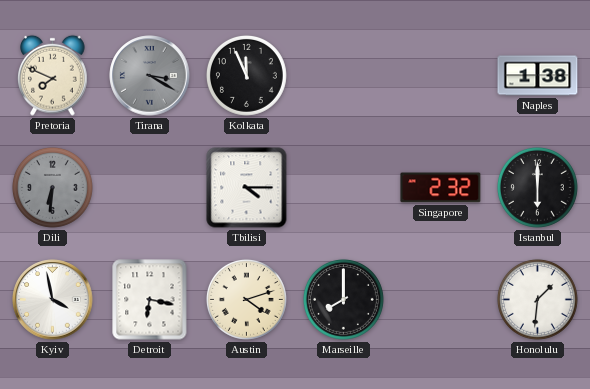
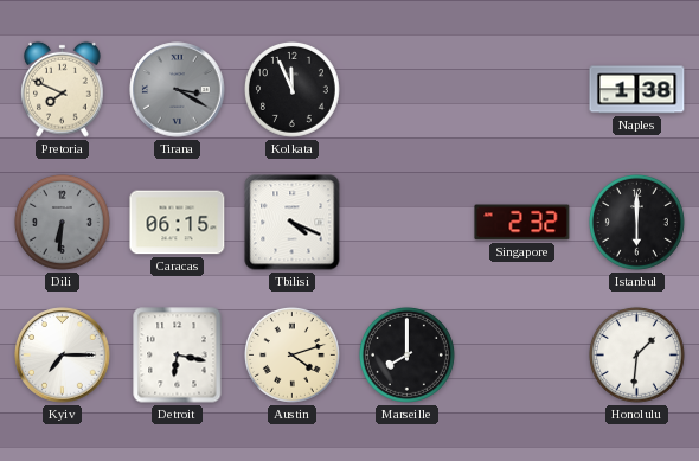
Caracas: none -> 06:15
Tbilisi: 4:15 -> 4:19
Kyiv: 3:58 -> 7:15
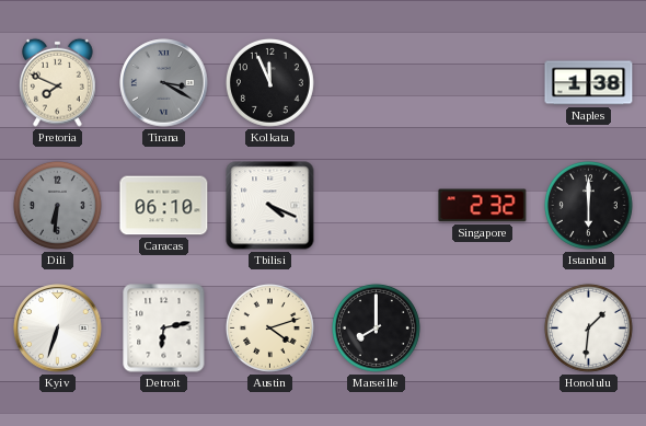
Caracas: 06:15 -> 06:10
Kyiv: 7:15 -> 6:33
Detroit: 6:17 -> 6:13
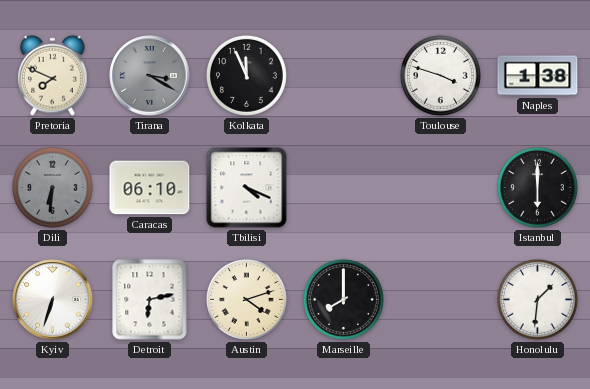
Toulouse: none -> 3:48
Singapore: 2:32 -> none
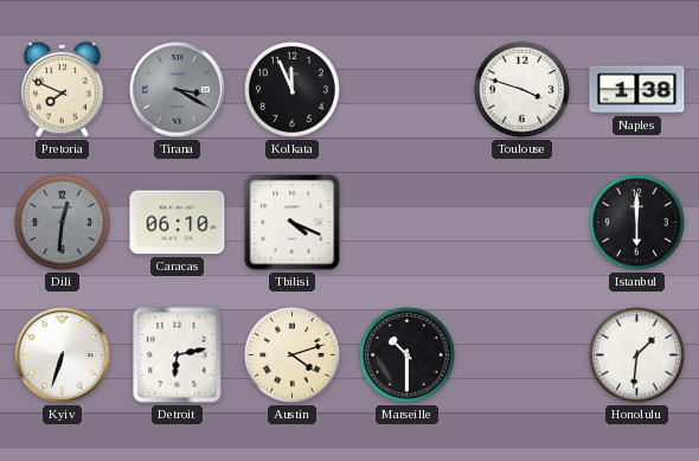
Dili: 6:31 -> 12:31
Marseille: 8:00 -> 10:30
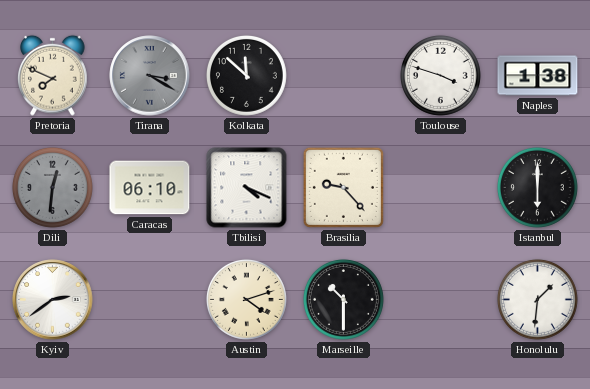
Kolkata: 11:56 -> 11:52
Brasilia: none -> 9:23
Kyiv: 6:33 -> 2:39
Detroit: 6:13 -> none
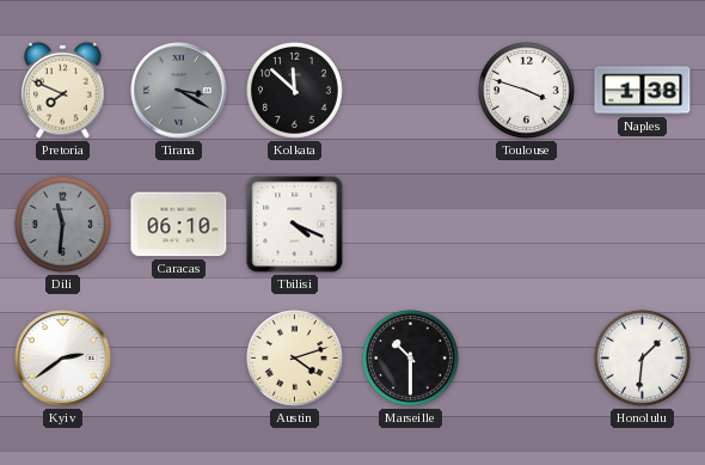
Dili: 12:31 -> 11:31
Brasilia: 9:23 -> none
Istanbul: 6:00 -> none
